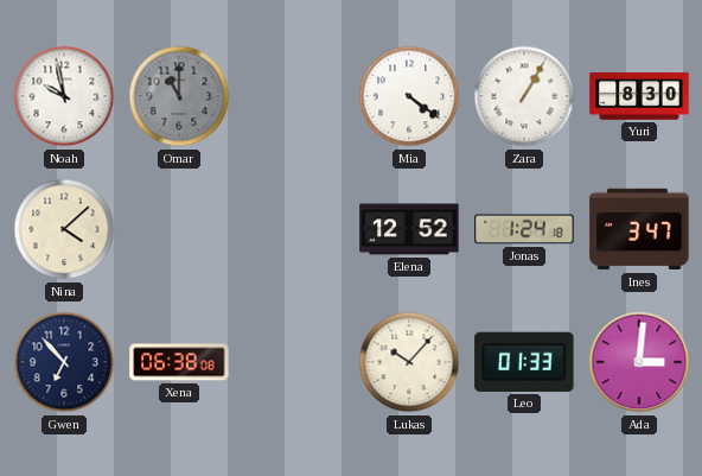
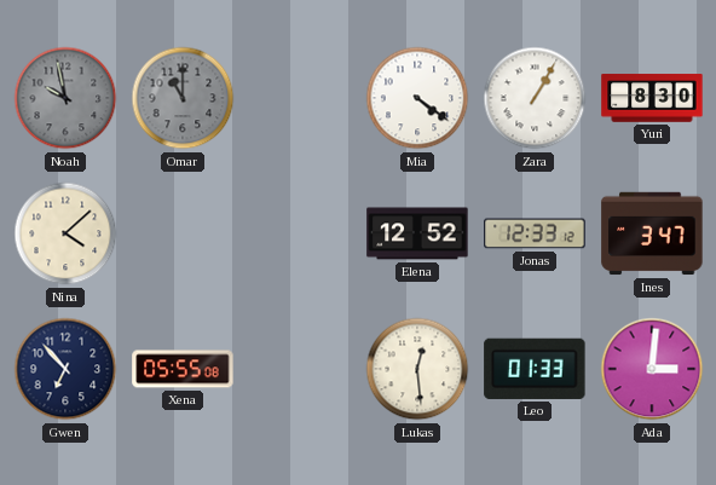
Noah dial: white -> grey
Jonas: 1:24 -> 12:33
Xena: 06:38 -> 05:55
Lukas: 10:07 -> 12:29
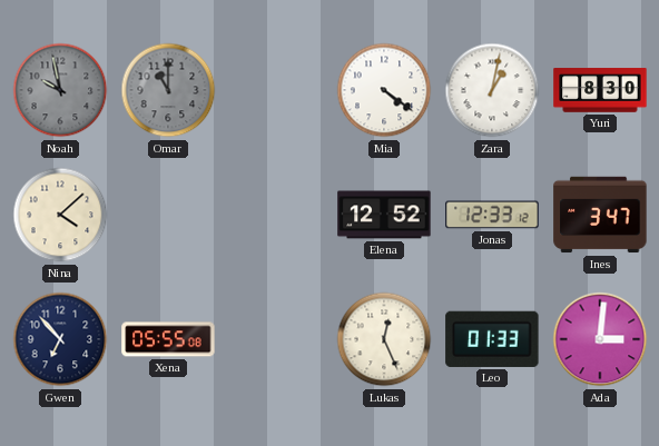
Zara: 1:05 -> 1:02
Lukas: 12:29 -> 12:26
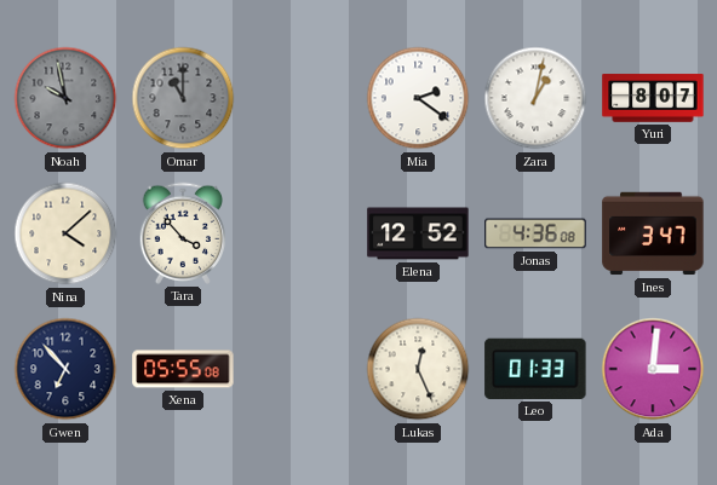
Mia: 4:21 -> 2:21
Yuri: 8:30 -> 8:07
Tara: none -> 3:53
Jonas: 12:33 -> 4:36
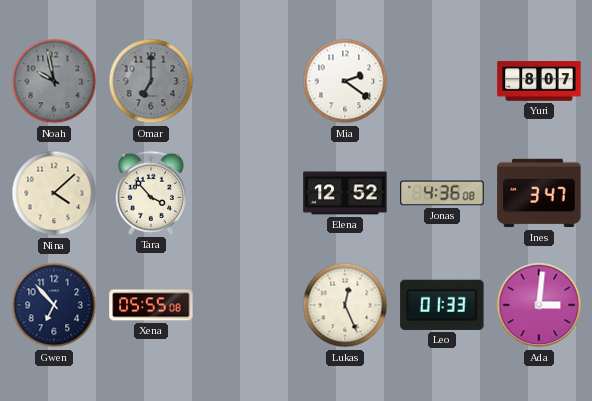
Omar: 11:00 -> 7:00
Zara: 1:02 -> none
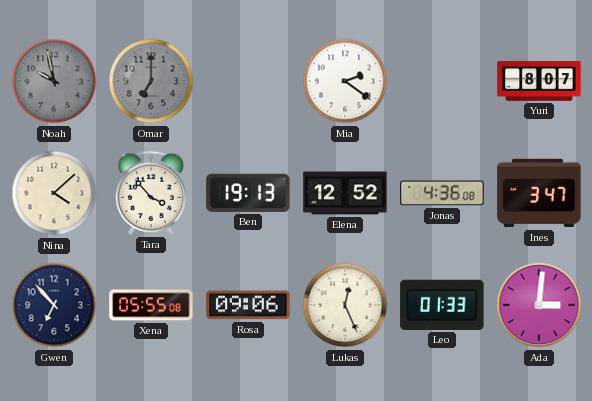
Ben: none -> 19:13
Rosa: none -> 09:06
